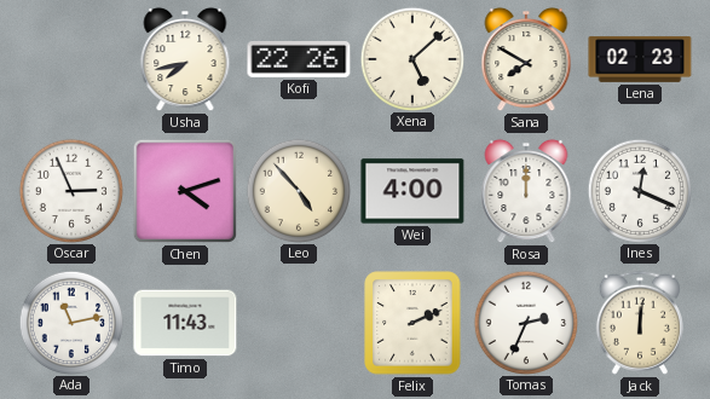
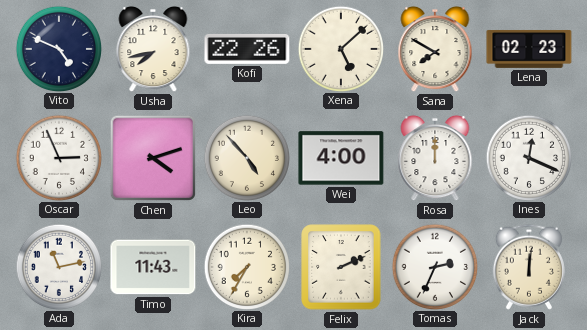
Vito: none -> 4:49
Kira: none -> 7:35
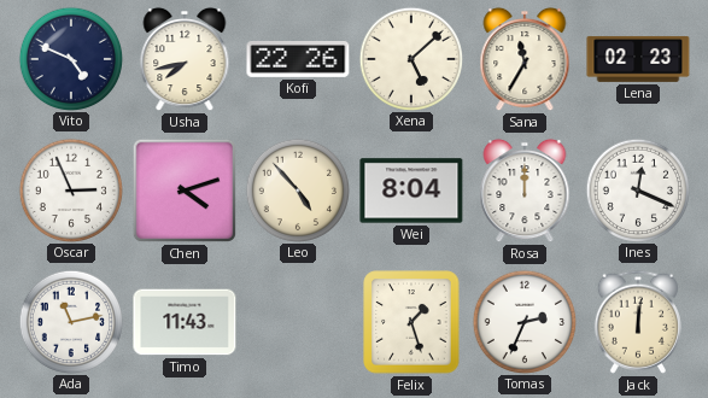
Sana: 7:50 -> 11:35
Wei: 4:00 -> 8:04
Kira: 7:35 -> none
Felix: 2:11 -> 1:27
